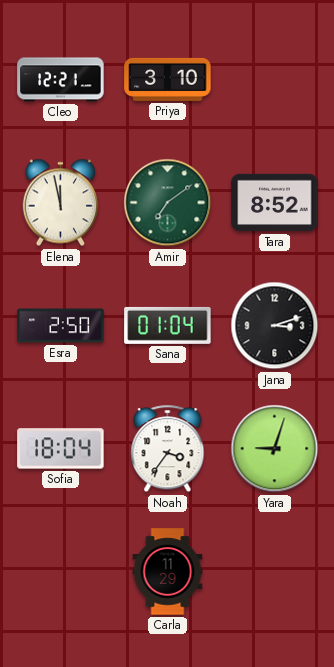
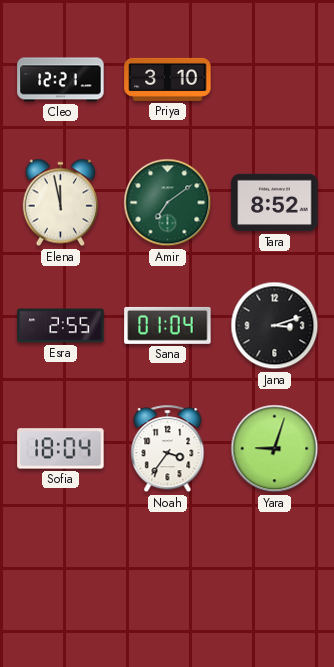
Esra: 2:50 -> 2:55
Carla: 11:29 -> none
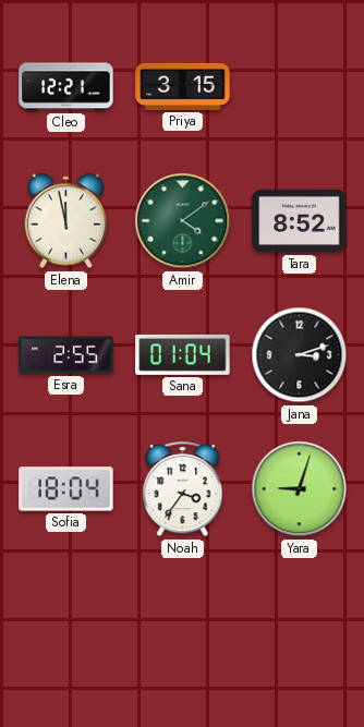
Priya: 3:10 -> 3:15
Amir: 7:09 -> 4:09
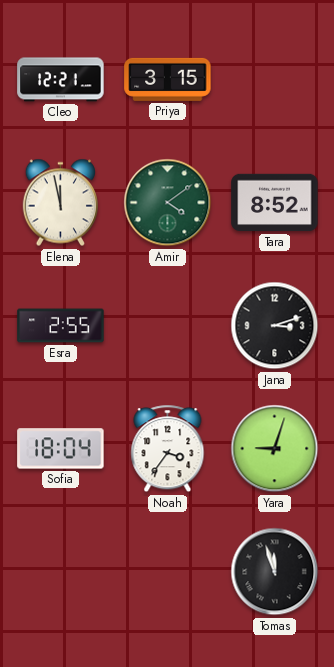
Sana: 01:04 -> none
Tomas: none -> 11:57
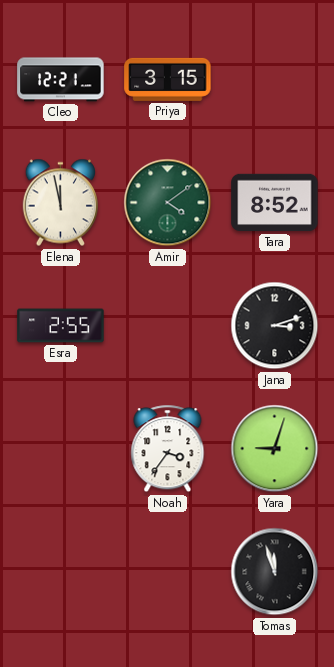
Sofia: 18:04 -> none
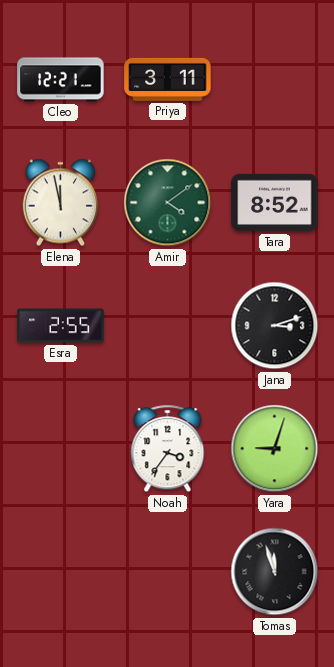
Priya: 3:15 -> 3:11
